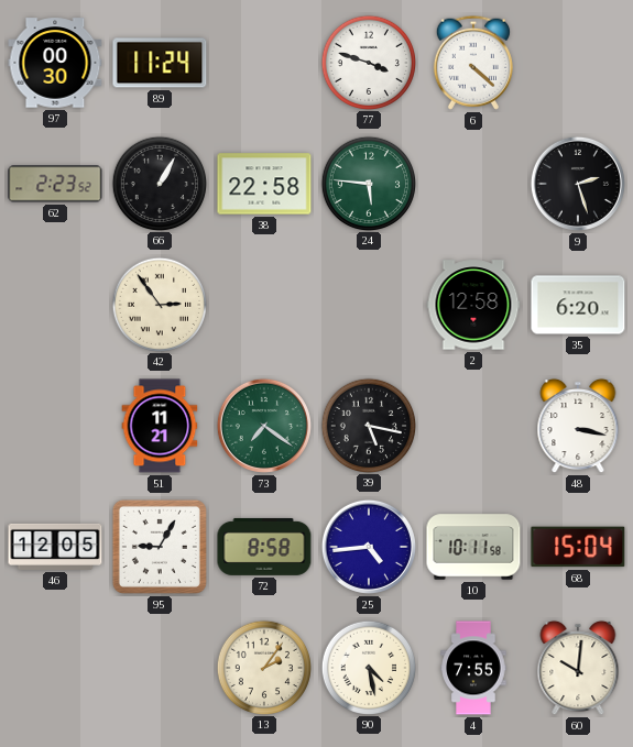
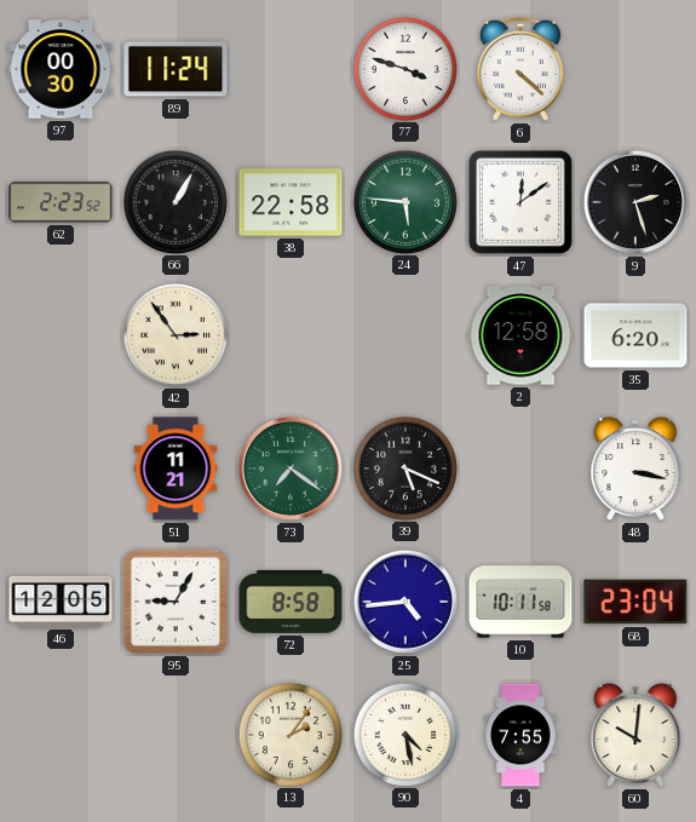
47: none -> 12:09
39: 5:17 -> 5:19
68: 15:04 -> 23:04
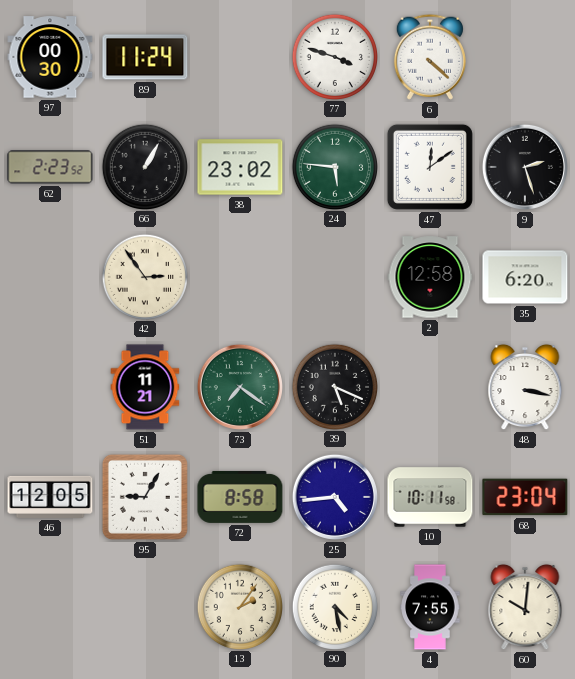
38: 22:58 -> 23:02
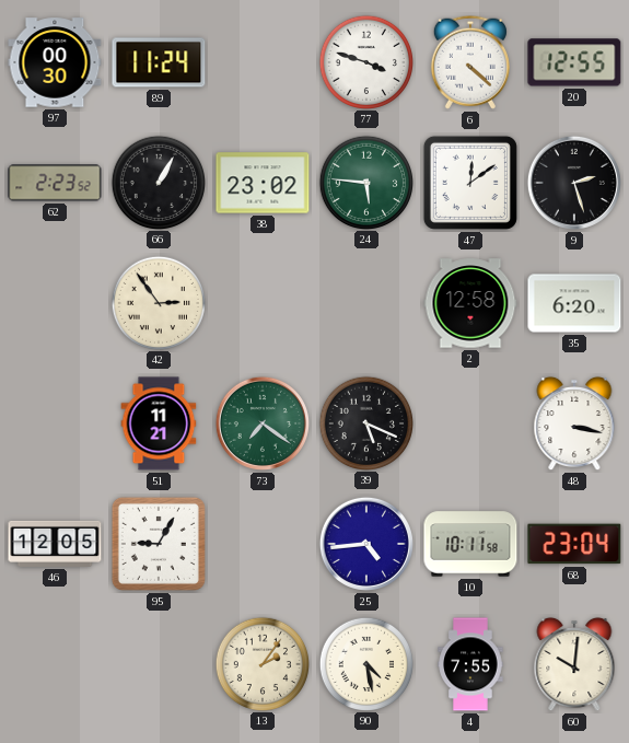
20: none -> 12:55
72: 8:58 -> none
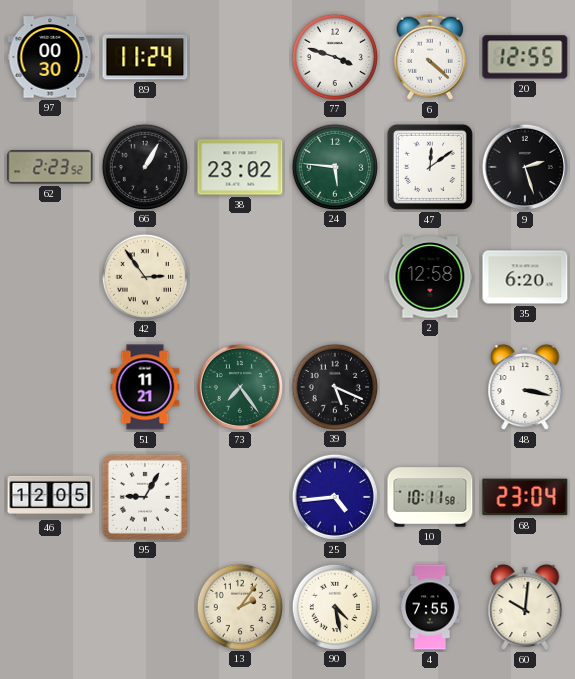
73: 7:21 -> 7:24
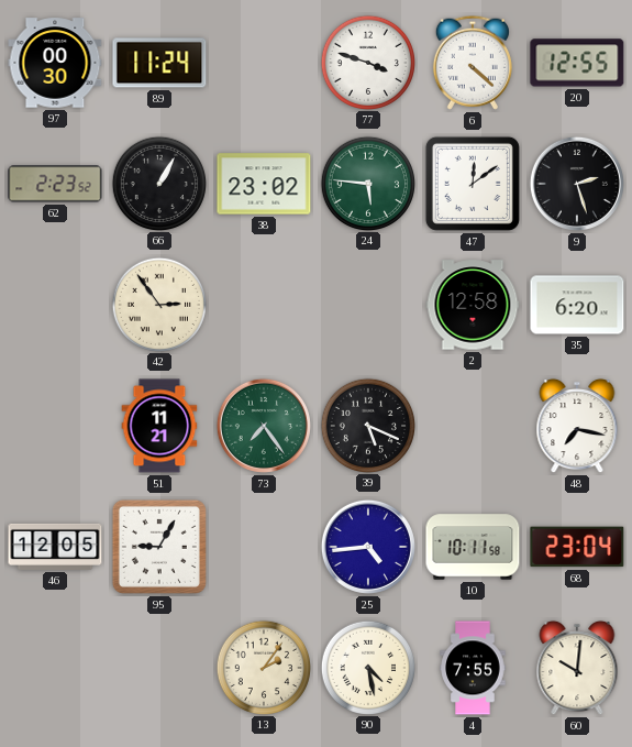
48: 3:17 -> 7:17
